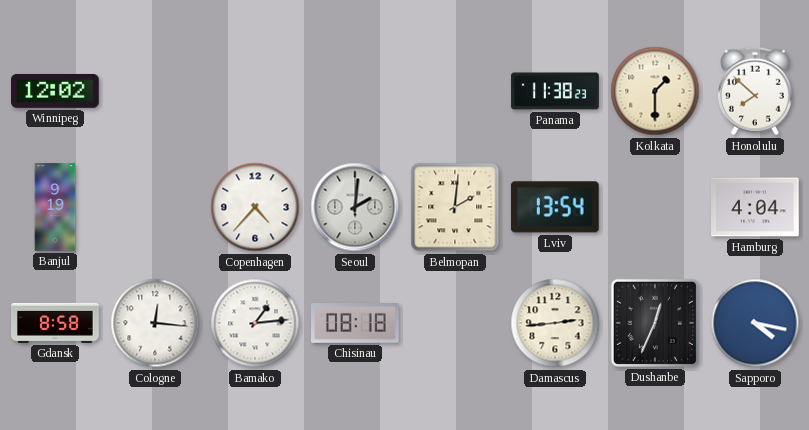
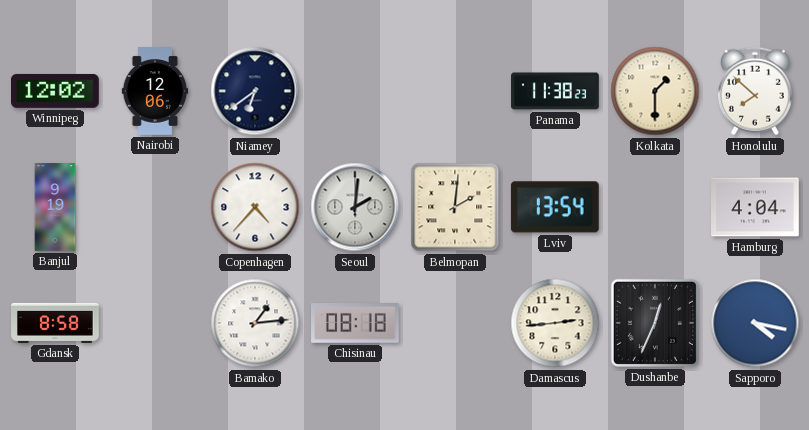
Nairobi: none -> 12:06
Niamey: none -> 6:39
Cologne: 12:16 -> none
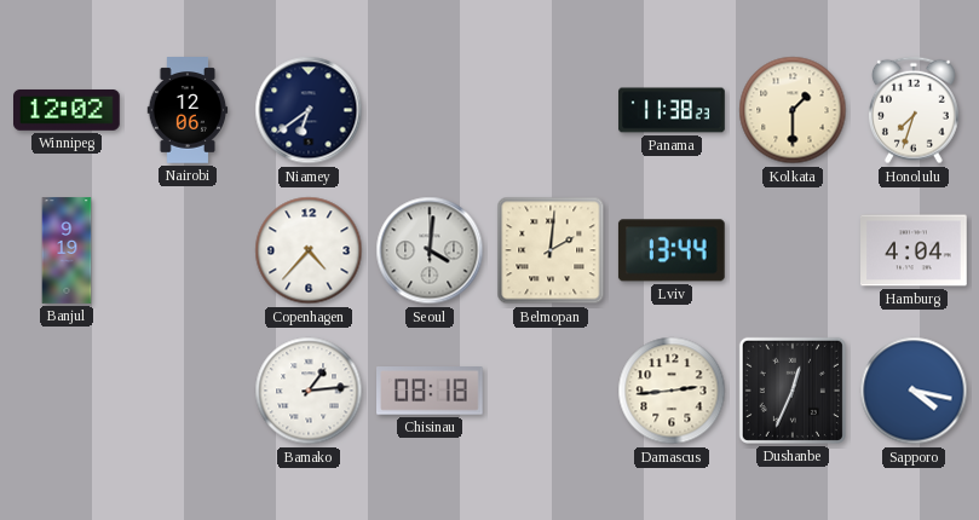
Honolulu: 7:52 -> 7:33
Seoul: 2:01 -> 4:01
Lviv: 13:54 -> 13:44
Gdansk: 8:58 -> none
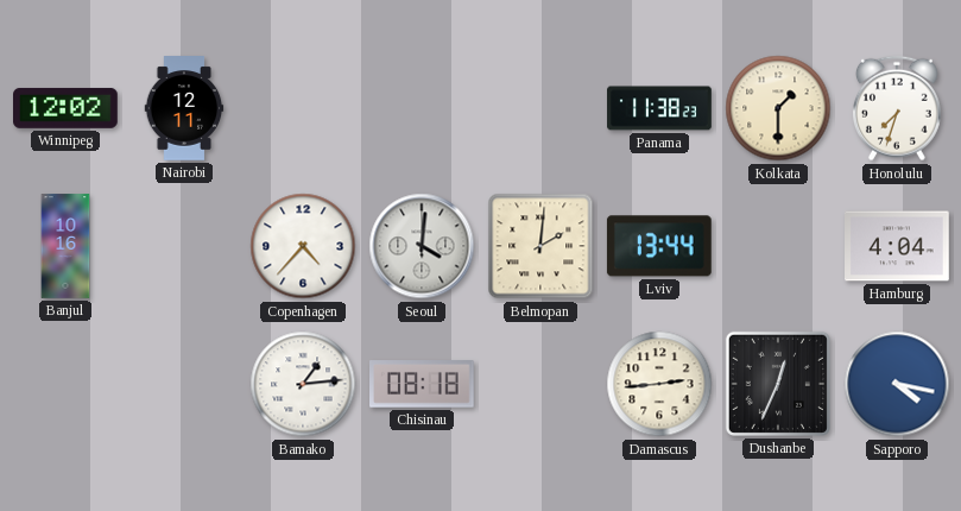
Nairobi: 12:06 -> 12:11
Niamey: 6:39 -> none
Banjul: 9:19 -> 10:16
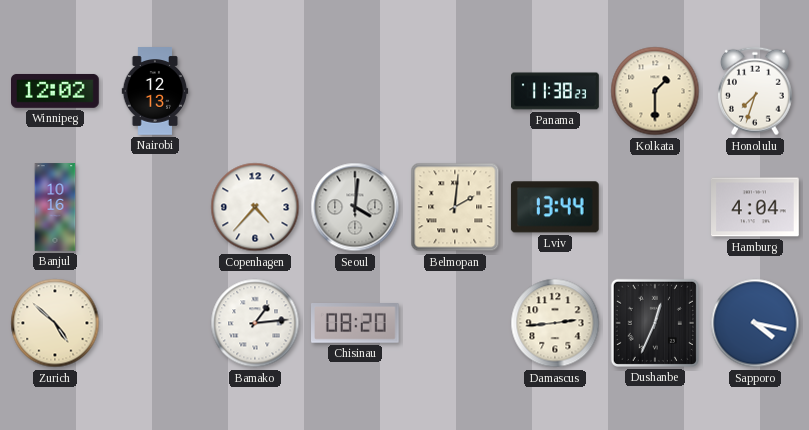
Nairobi: 12:11 -> 12:13
Zurich: none -> 4:52
Chisinau: 08:18 -> 08:20
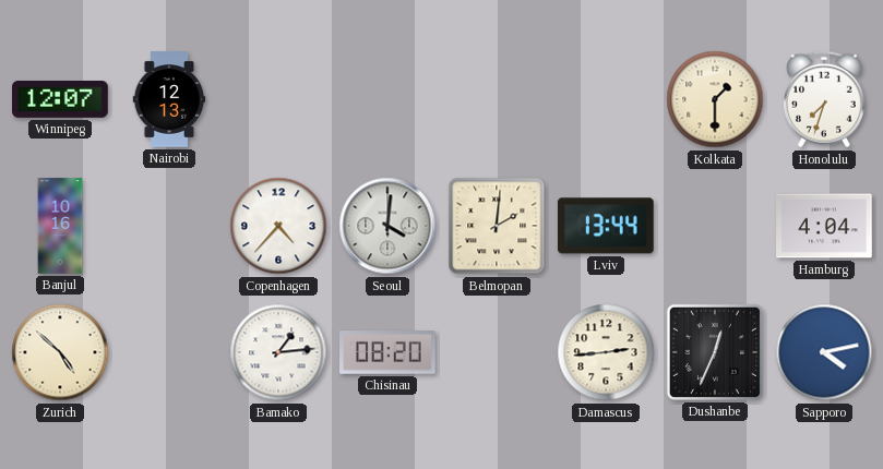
Winnipeg: 12:02 -> 12:07
Panama: 11:38 -> none
Sapporo: 4:17 -> 4:13
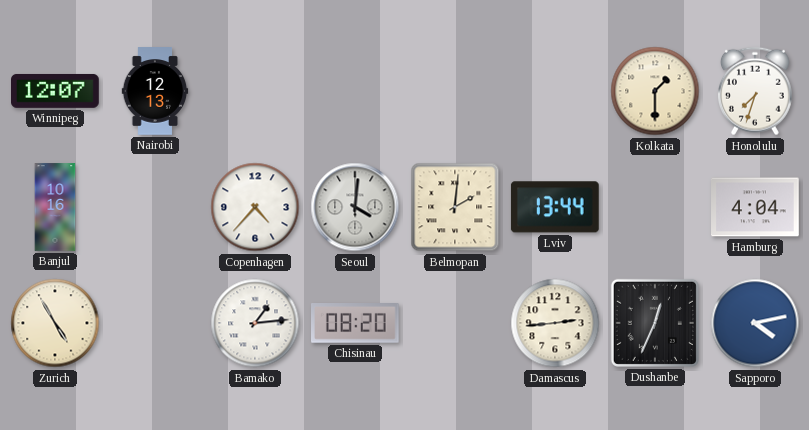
Zurich: 4:52 -> 4:55
